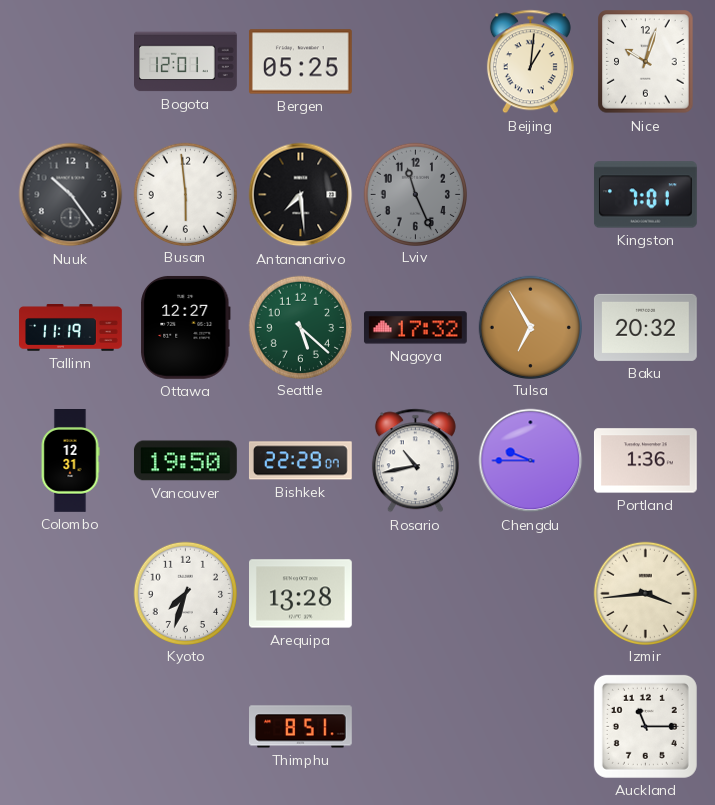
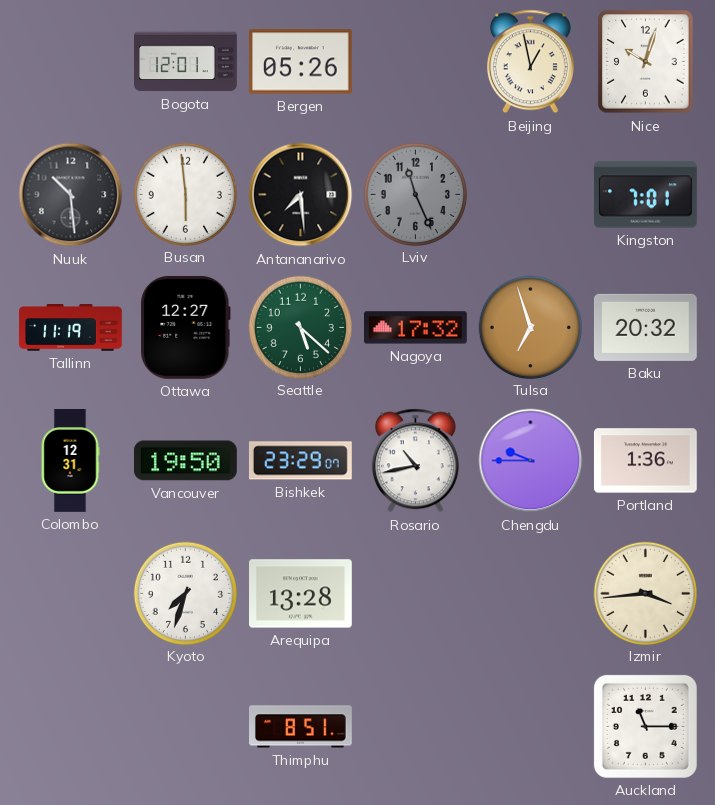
Bergen: 05:25 -> 05:26
Beijing: 1:01 -> 12:58
Nuuk: 10:24 -> 10:29
Tulsa: 6:55 -> 6:57
Bishkek: 22:29 -> 23:29
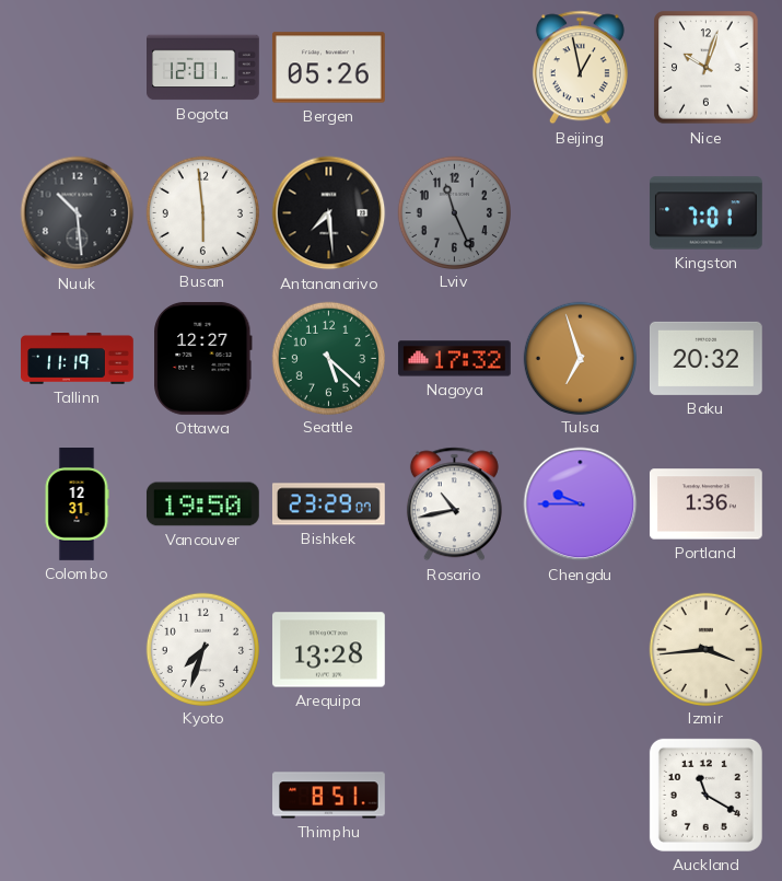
Auckland: 11:15 -> 11:20
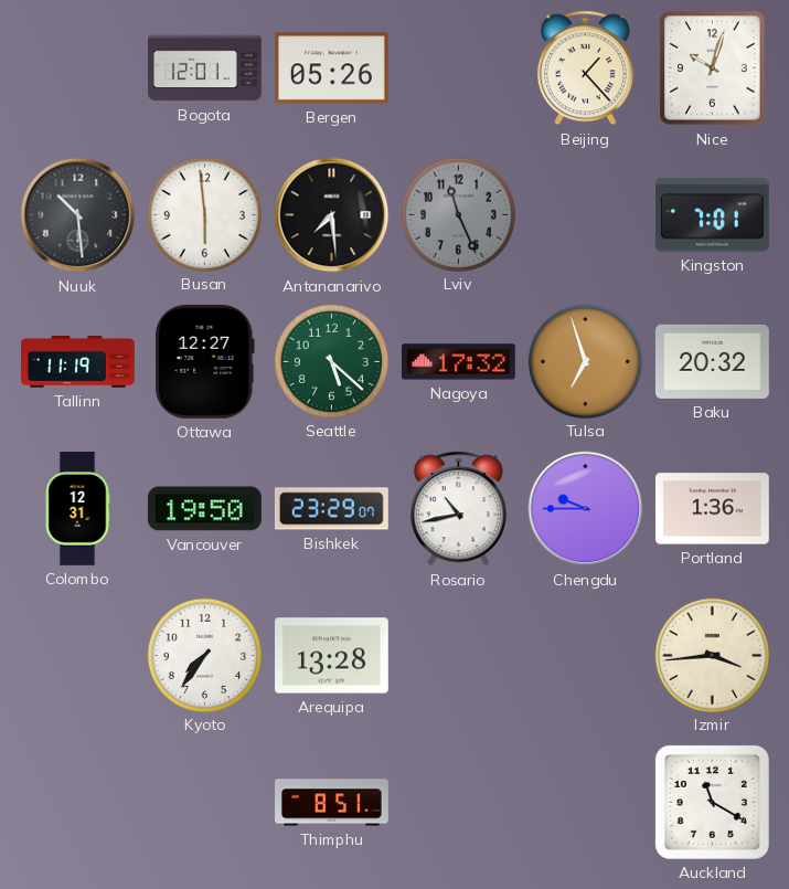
Beijing: 12:58 -> 1:23
Kyoto: 7:33 -> 7:36
